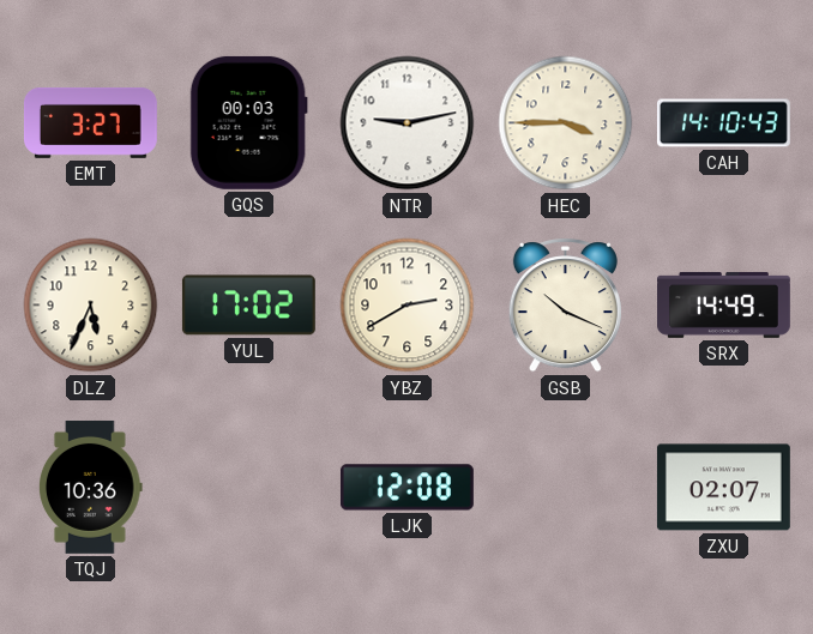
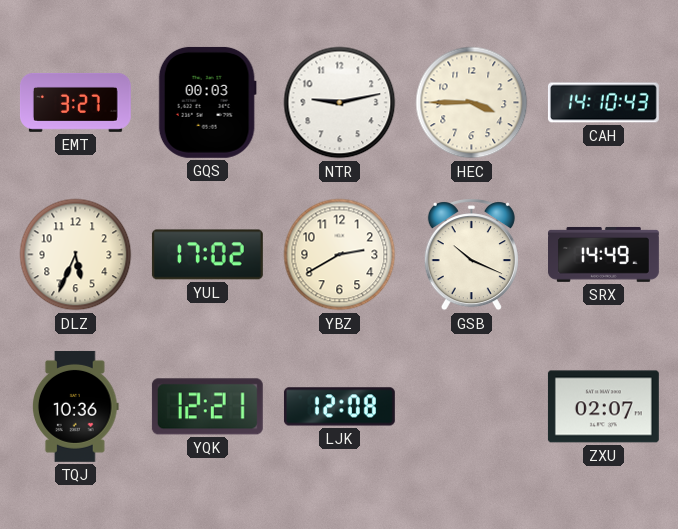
YQK: none -> 12:21
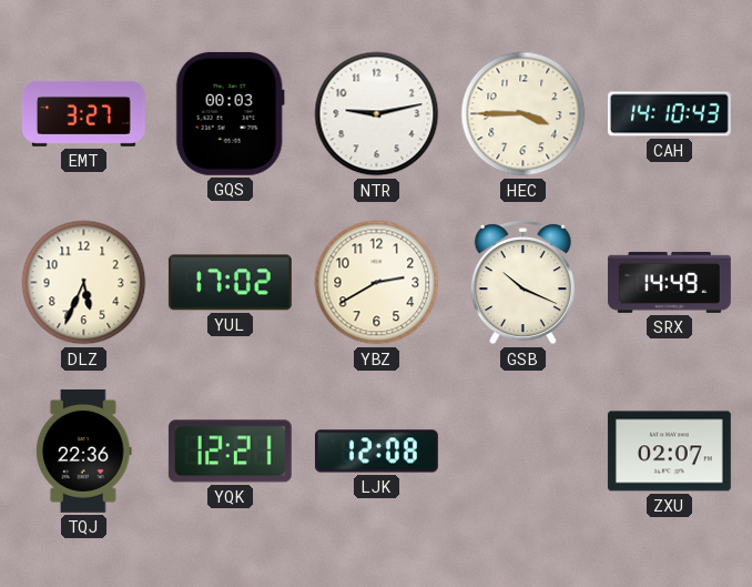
TQJ: 10:36 -> 22:36
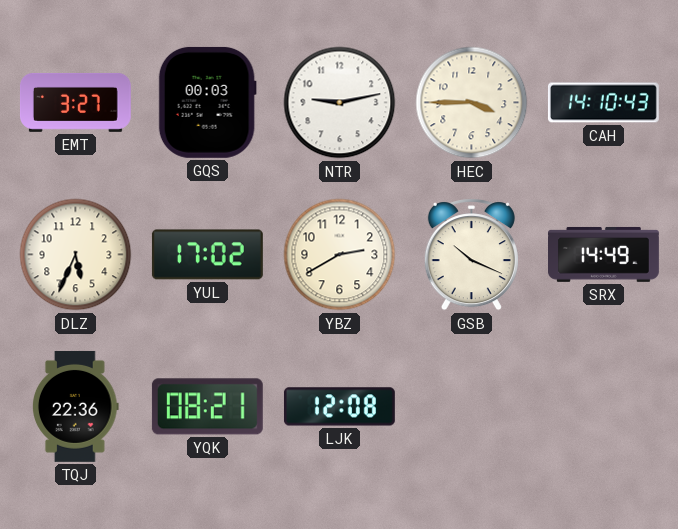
YQK: 12:21 -> 08:21
ZXU: 02:07 -> none
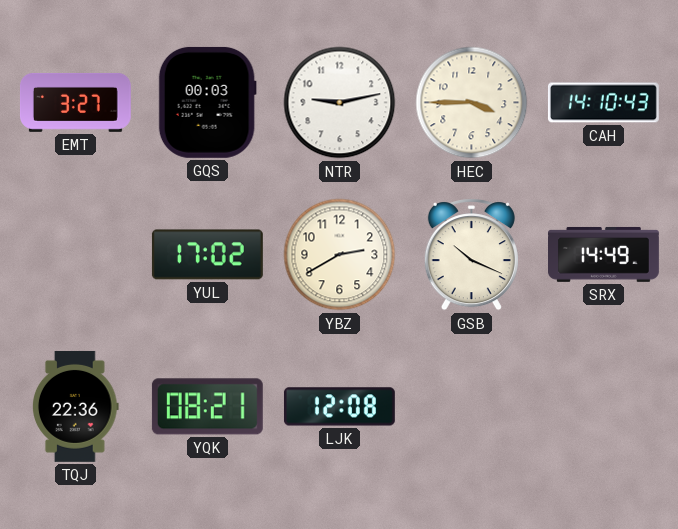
DLZ: 5:34 -> none
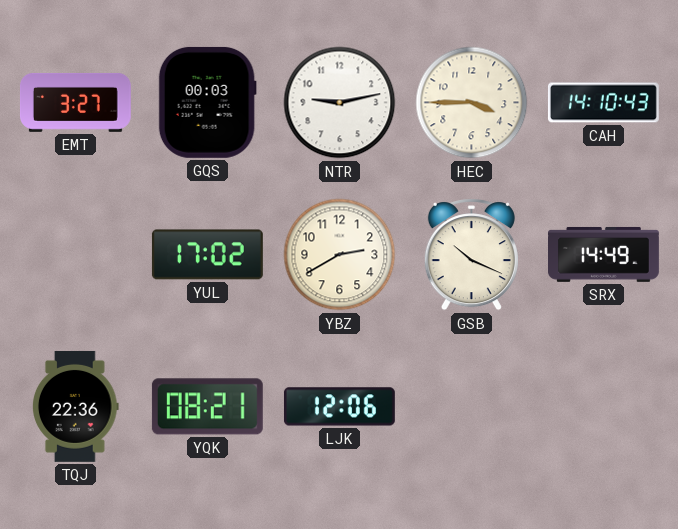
LJK: 12:08 -> 12:06
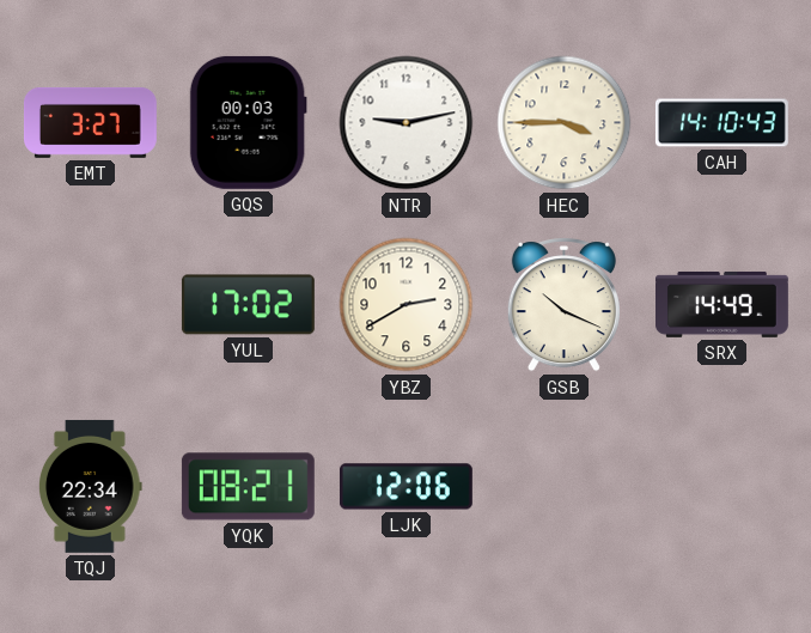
TQJ: 22:36 -> 22:34
